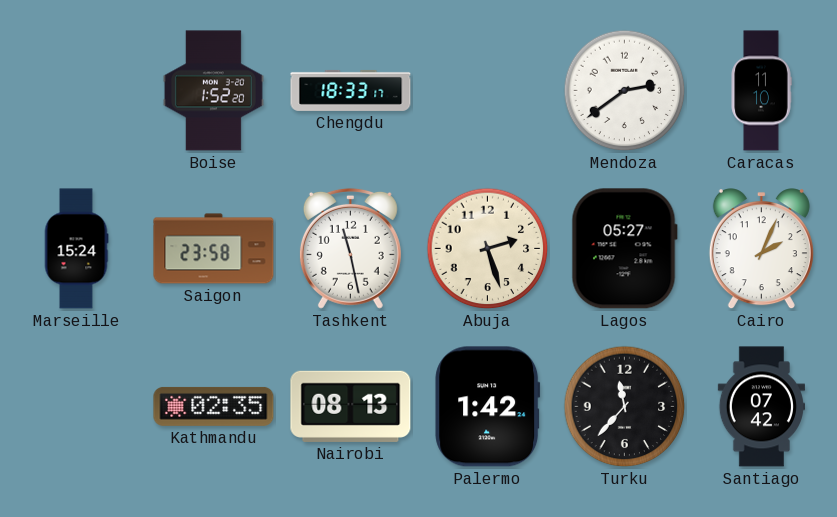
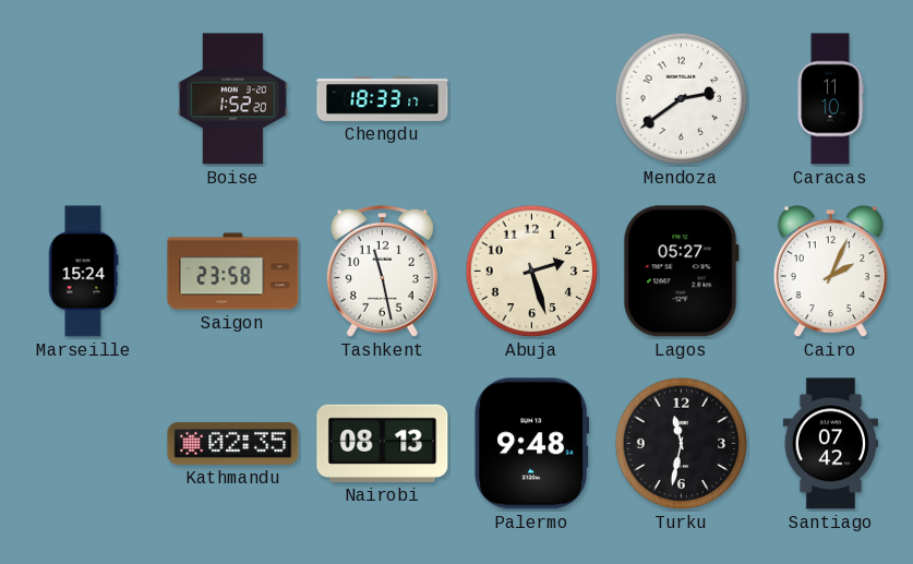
Palermo: 1:42 -> 9:48
Turku: 11:37 -> 11:32
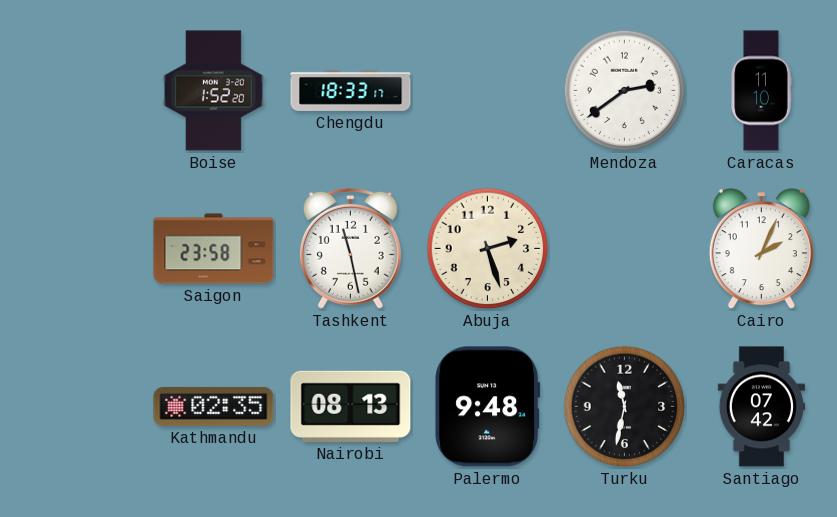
Marseille: 15:24 -> none
Lagos: 05:27 -> none
